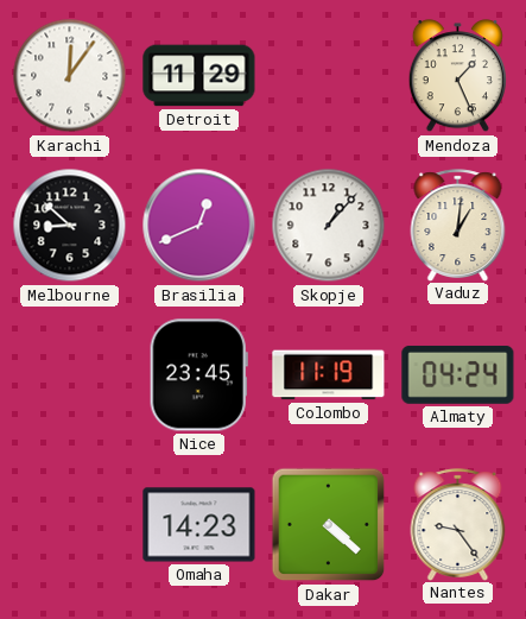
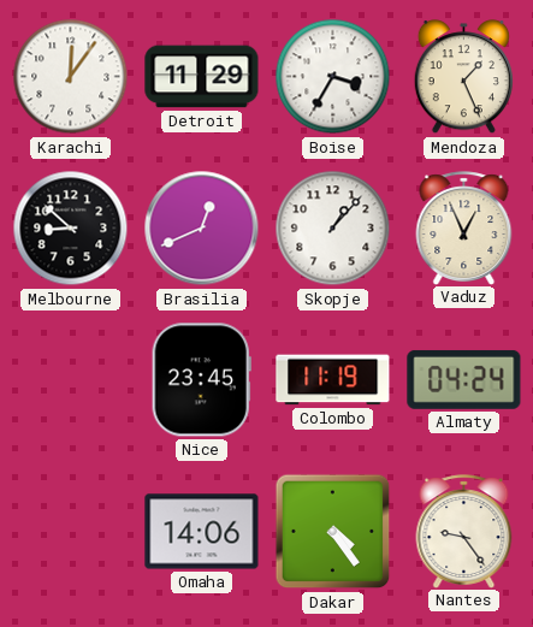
Boise: none -> 3:35
Vaduz: 1:01 -> 12:56
Omaha: 14:23 -> 14:06
Dakar: 4:22 -> 4:24
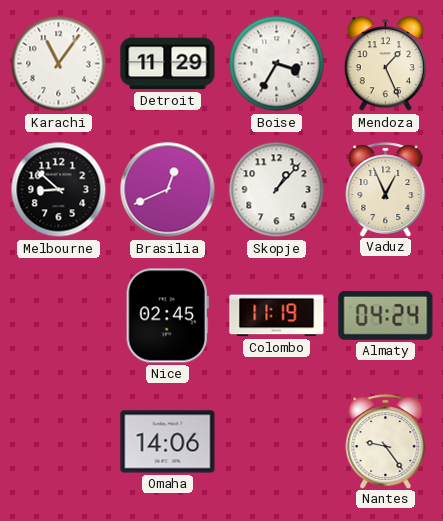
Karachi: 12:06 -> 11:06
Nice: 23:45 -> 02:45
Dakar: 4:24 -> none
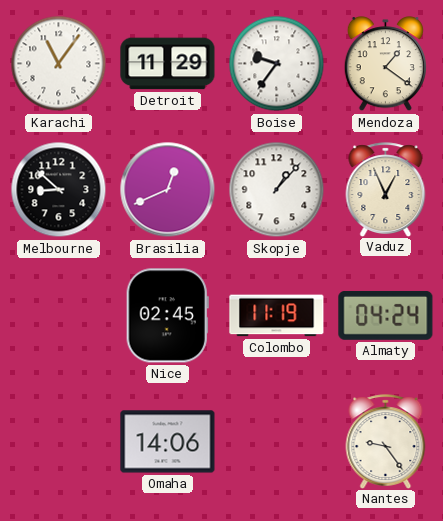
Boise: 3:35 -> 9:36
Mendoza: 1:26 -> 1:21
